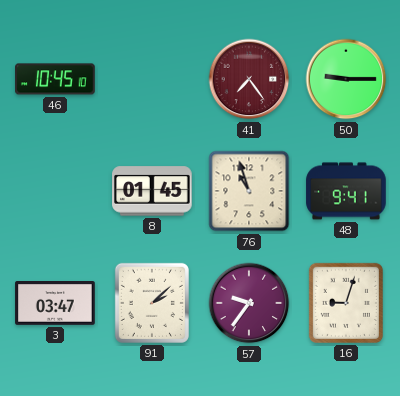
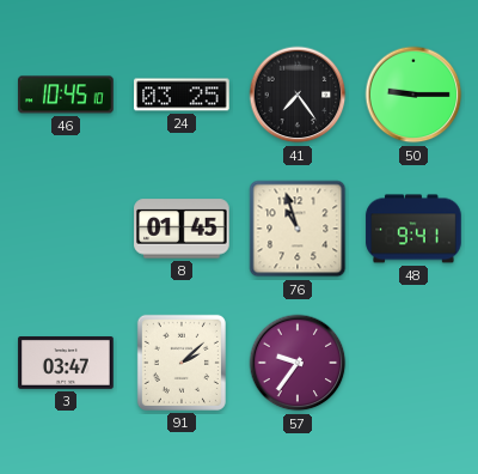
24: none -> 03:25
41 dial: burgundy -> black
16: 9:03 -> none
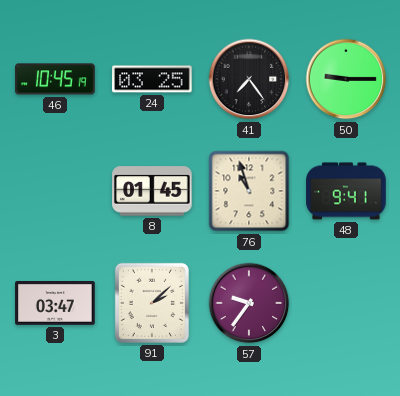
46: 10:45:10 -> 10:45:19
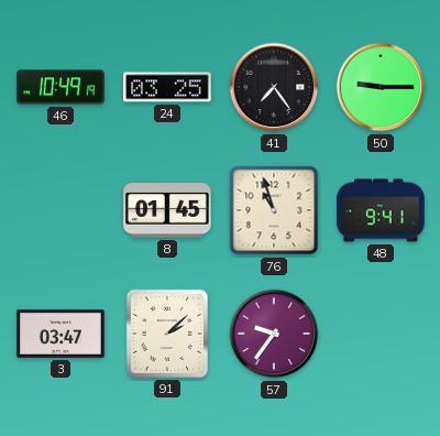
46: 10:45 -> 10:49
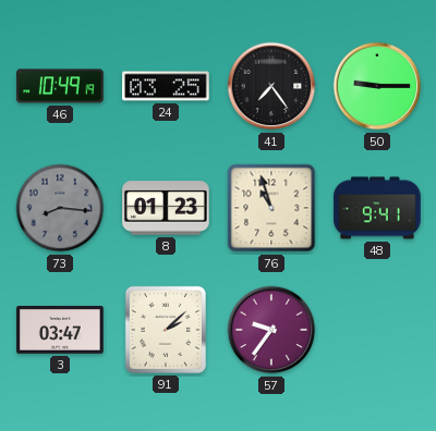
73: none -> 8:16
8: 01:45 -> 01:23
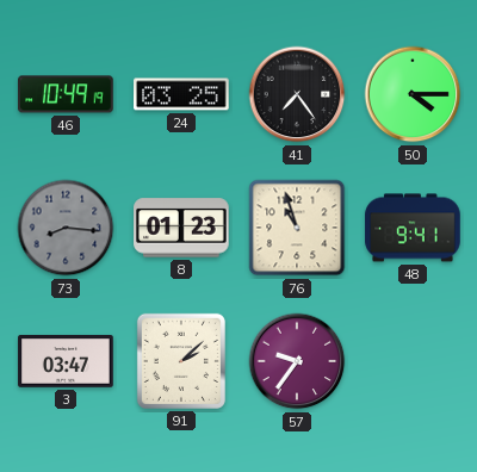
50: 9:15 -> 4:15
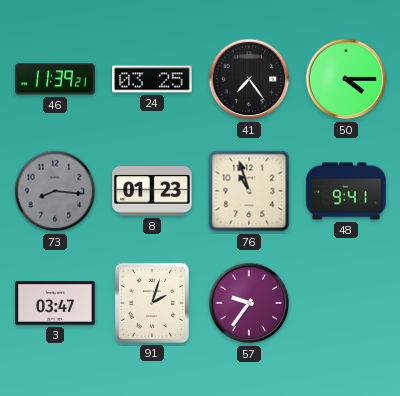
46: 10:49 -> 11:39
91: 2:08 -> 2:03
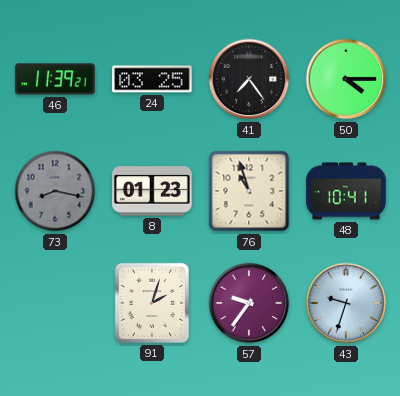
73: 8:16 -> 8:17
48: 9:41 -> 10:41
3: 03:47 -> none
43: none -> 9:33
